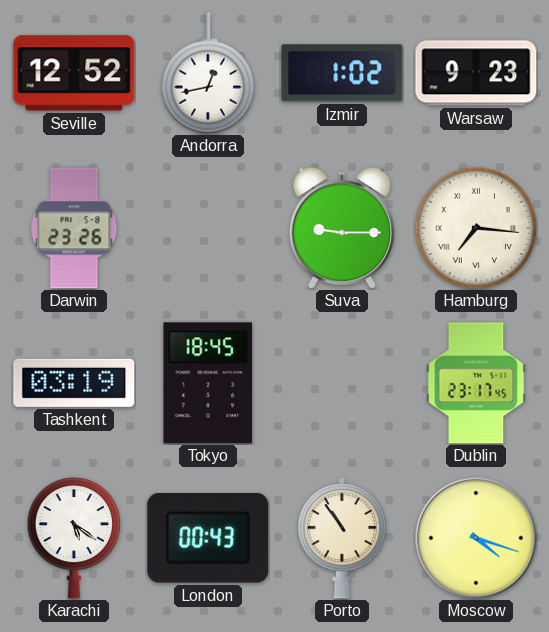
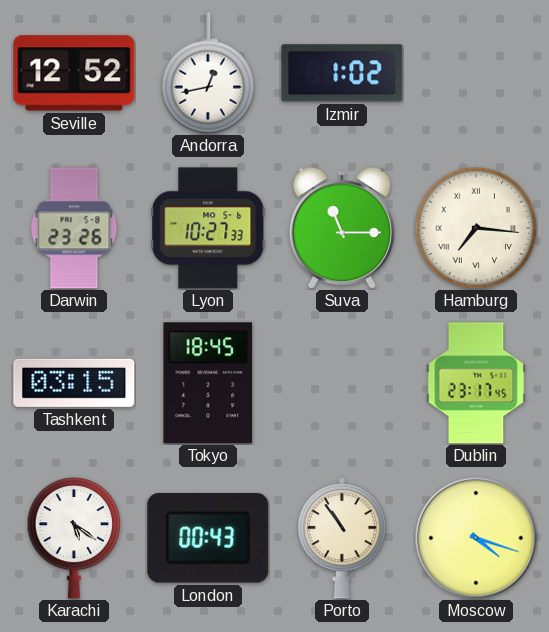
Warsaw: 9:23 -> none
Lyon: none -> 10:27
Suva: 9:15 -> 11:15
Tashkent: 03:19 -> 03:15
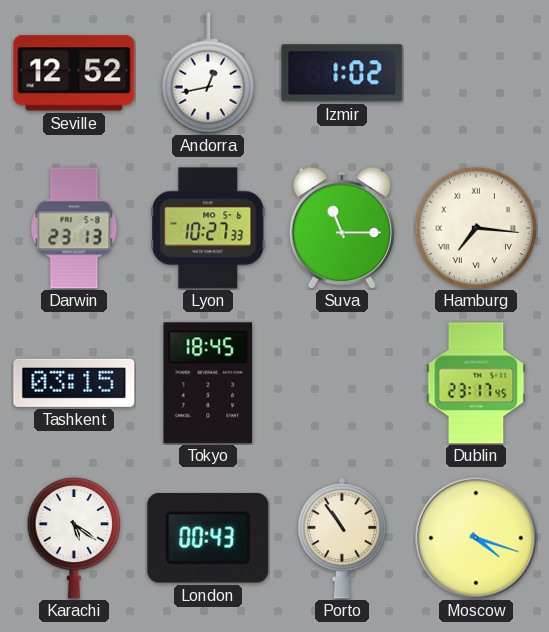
Darwin: 23:26 -> 23:13
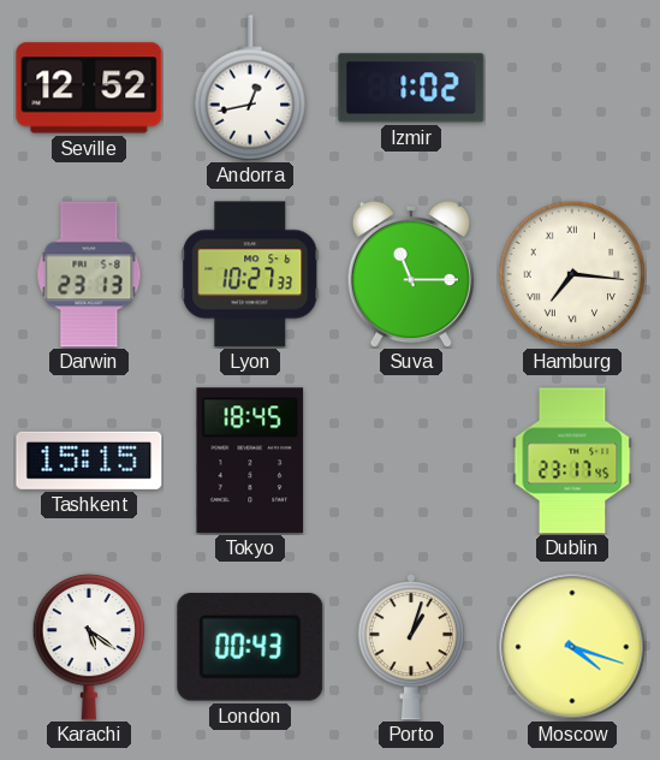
Tashkent: 03:15 -> 15:15
Porto: 10:54 -> 1:03
